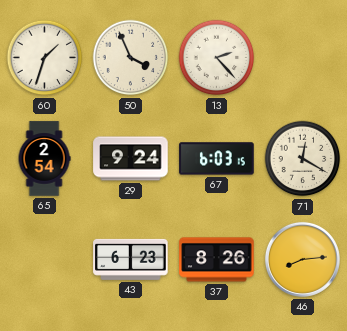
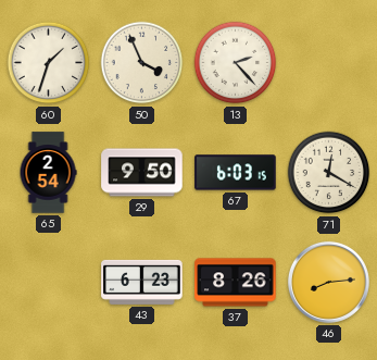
29: 9:24 -> 9:50
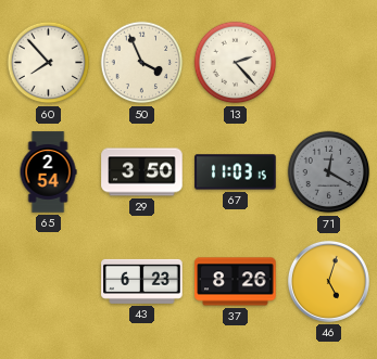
60: 1:33 -> 7:53
29: 9:50 -> 3:50
67: 6:03 -> 11:03
71 dial: cream -> grey
46: 8:14 -> 5:03
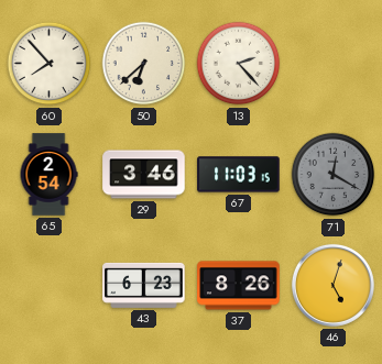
50: 3:56 -> 6:38
29: 3:50 -> 3:46
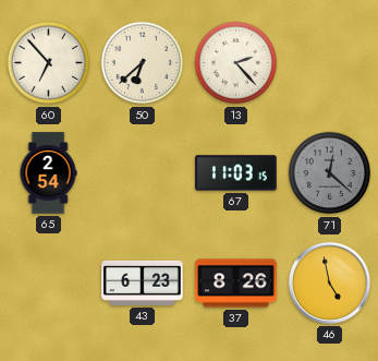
60: 7:53 -> 6:53
29: 3:46 -> none
71: 12:20 -> 12:22
46: 5:03 -> 4:58
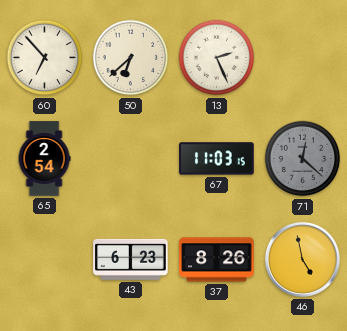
13: 2:23 -> 2:26
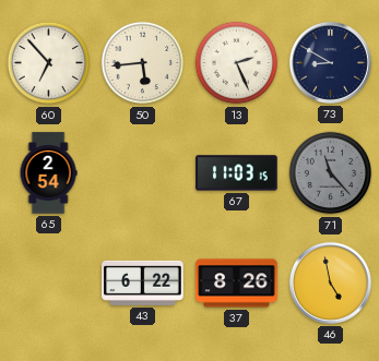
50: 6:38 -> 5:44
73: none -> 8:50
71: 12:22 -> 11:23
43: 6:23 -> 6:22
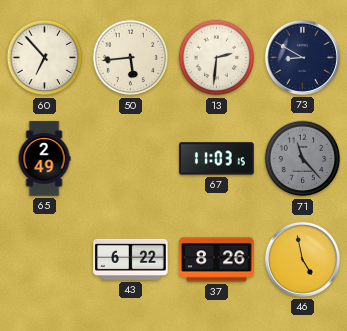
13: 2:26 -> 2:31
65: 2:54 -> 2:49
